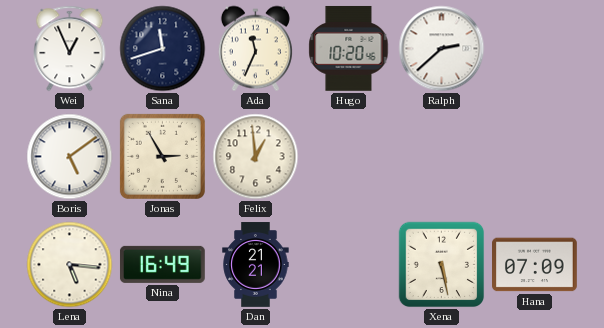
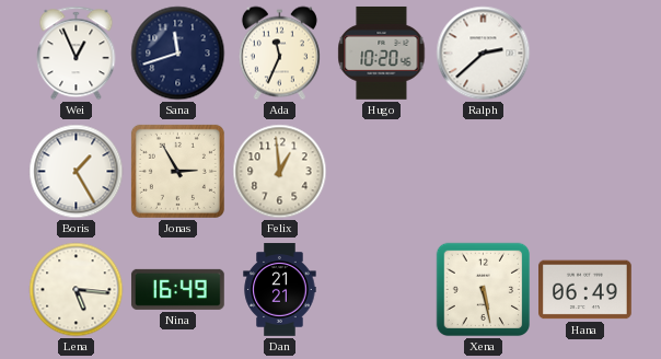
Boris: 5:09 -> 1:25
Hana: 07:09 -> 06:49
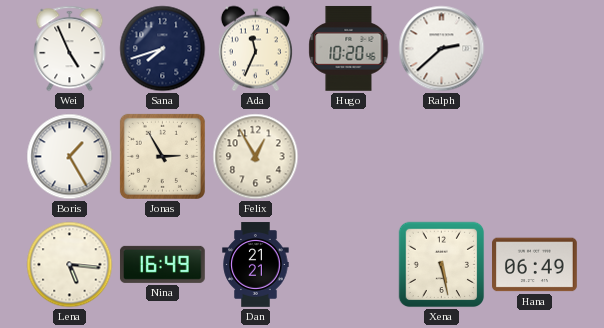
Wei: 12:56 -> 4:56
Sana: 11:42 -> 7:42
Felix: 12:59 -> 12:55
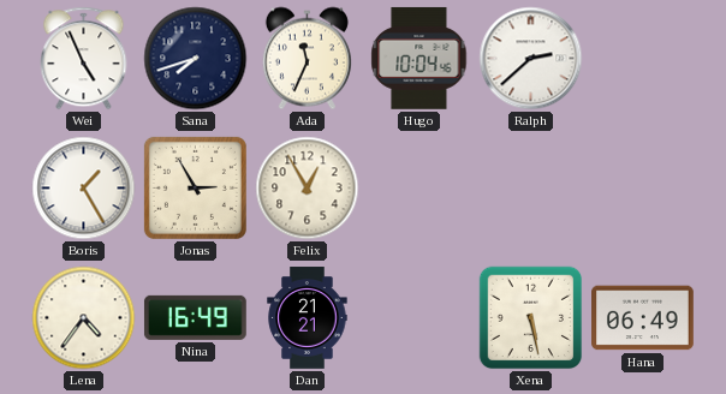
Hugo: 10:20 -> 10:04
Lena: 5:16 -> 4:36
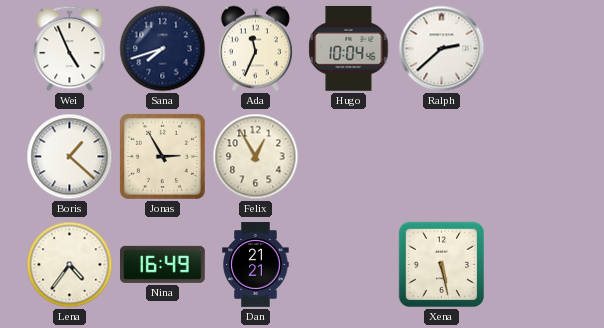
Boris: 1:25 -> 1:22
Hana: 06:49 -> none
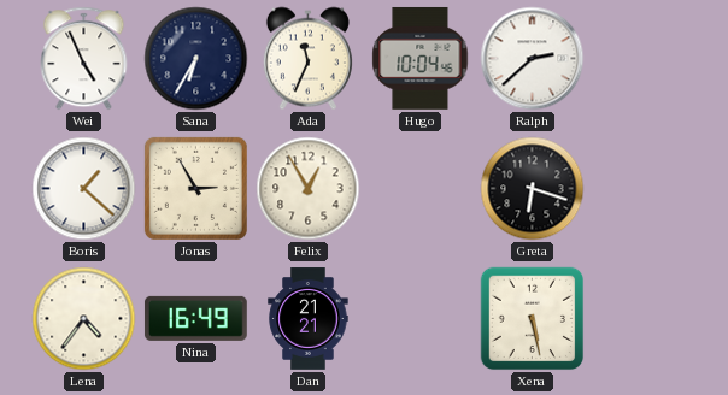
Sana: 7:42 -> 6:35
Greta: none -> 6:18
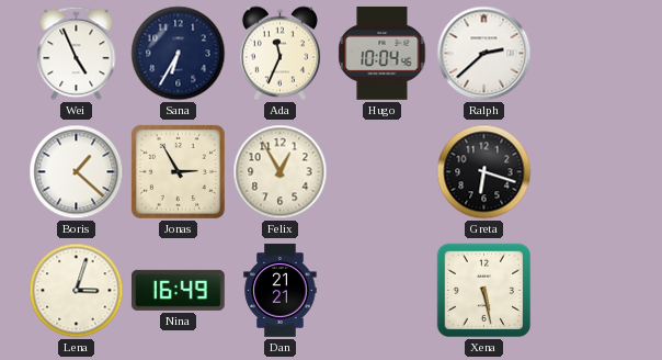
Lena: 4:36 -> 3:03
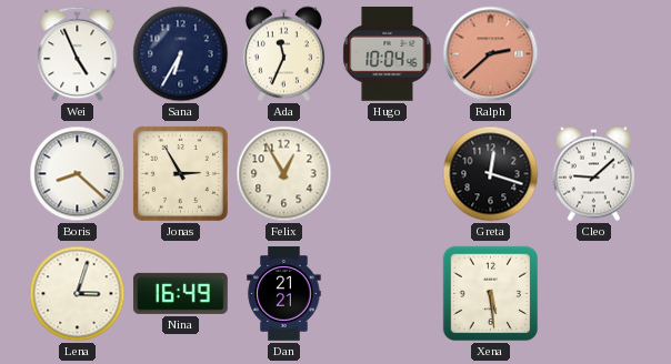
Ralph dial: white -> salmon
Boris: 1:22 -> 8:22
Greta: 6:18 -> 12:18
Cleo: none -> 9:08
Xena: 5:28 -> 5:29
